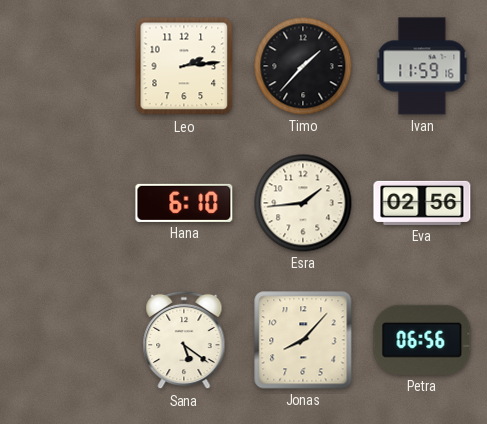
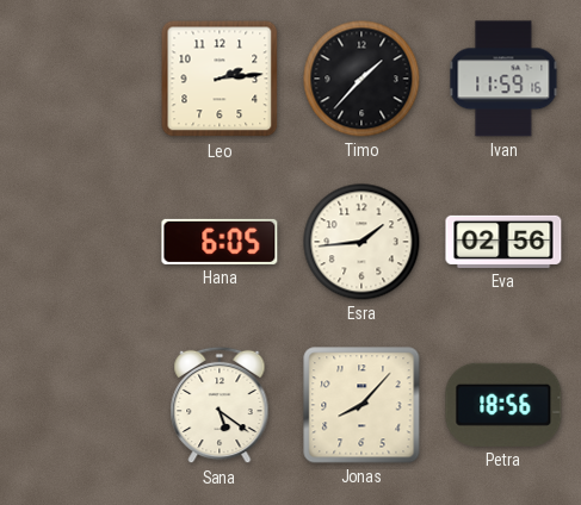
Hana: 6:10 -> 6:05
Petra: 06:56 -> 18:56
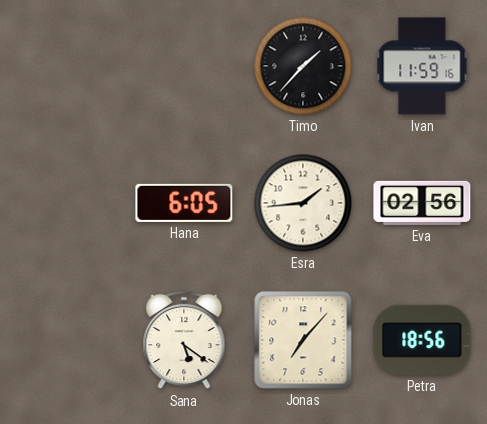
Leo: 2:14 -> none
Jonas: 8:07 -> 7:07
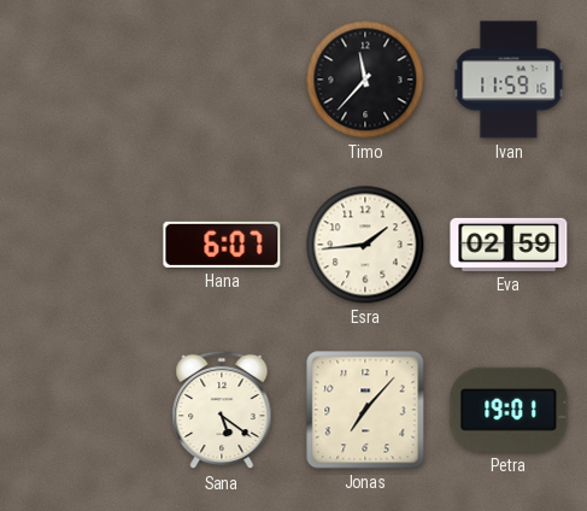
Timo: 1:37 -> 11:37
Hana: 6:05 -> 6:07
Eva: 02:56 -> 02:59
Petra: 18:56 -> 19:01
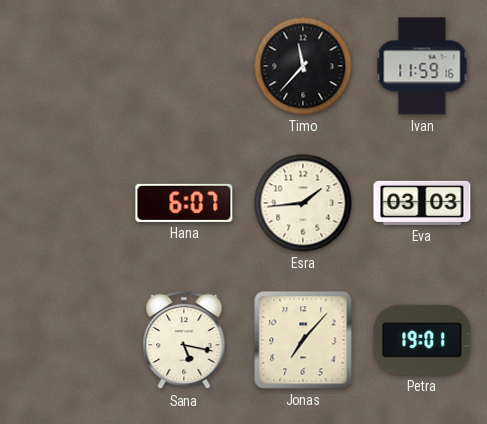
Eva: 02:59 -> 03:03
Sana: 5:21 -> 5:17
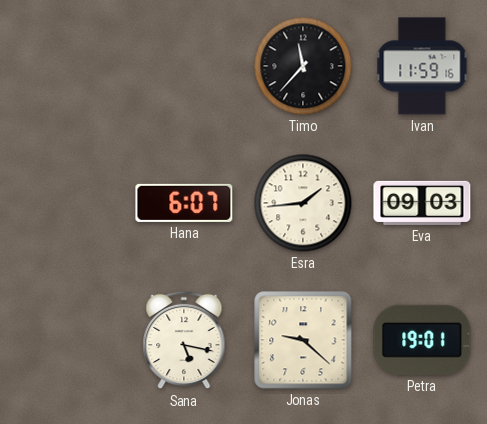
Eva: 03:03 -> 09:03
Jonas: 7:07 -> 9:22
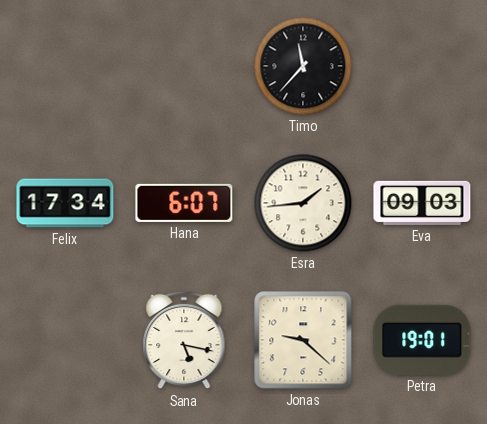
Ivan: 11:59 -> none
Felix: none -> 17:34
